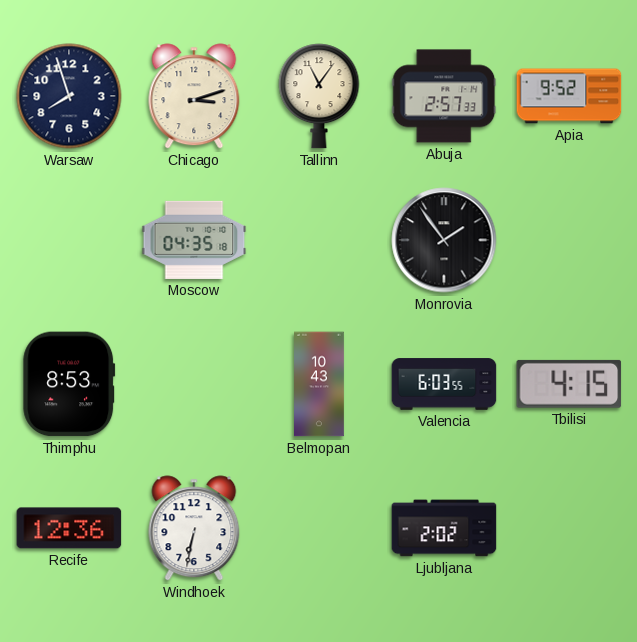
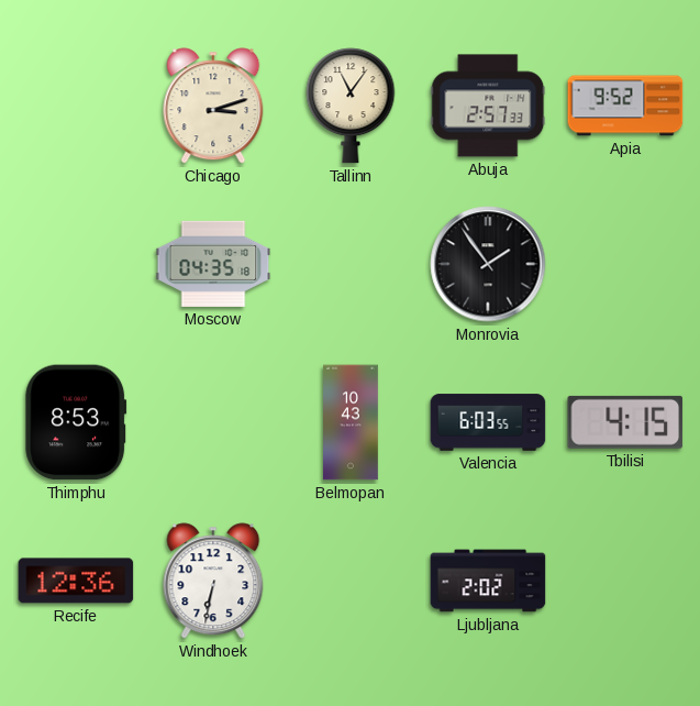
Warsaw: 7:57 -> none
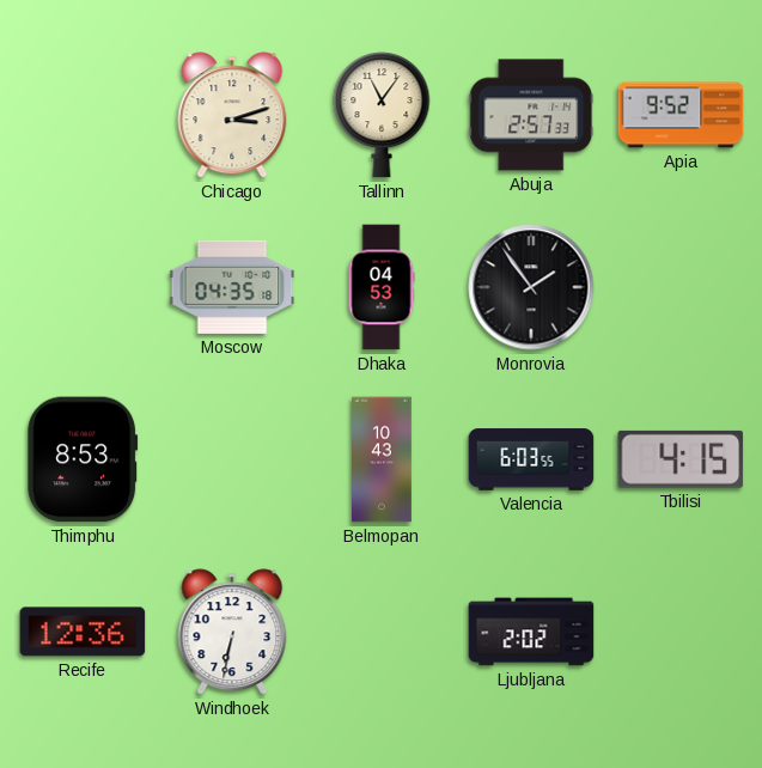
Dhaka: none -> 04:53
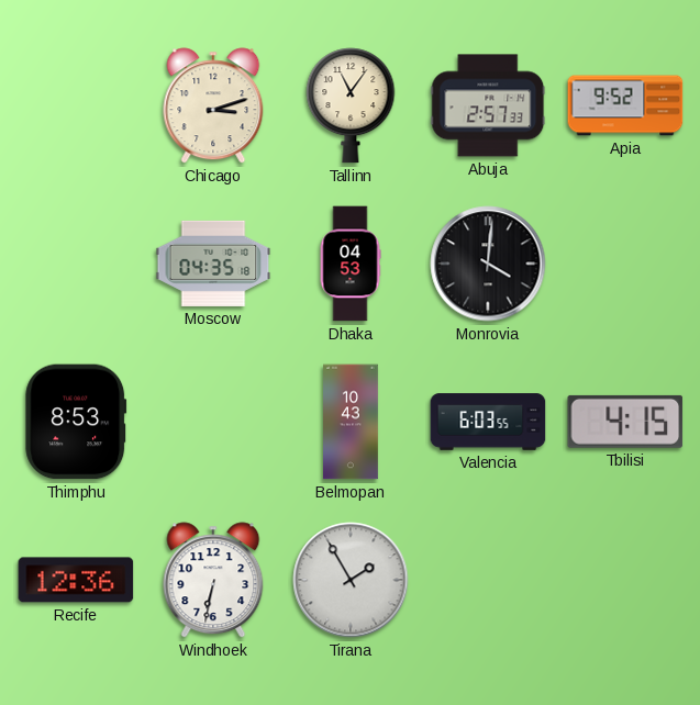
Monrovia: 1:54 -> 4:01
Tirana: none -> 1:55
Ljubljana: 2:02 -> none
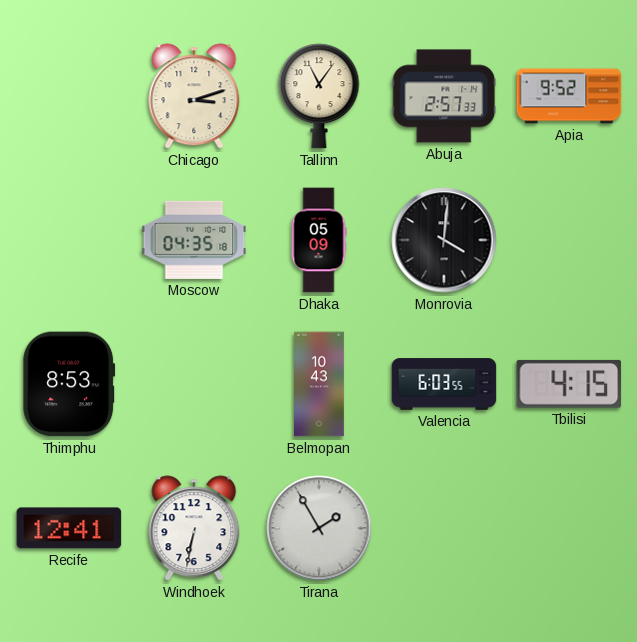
Dhaka: 04:53 -> 05:09
Recife: 12:36 -> 12:41
